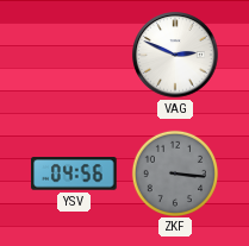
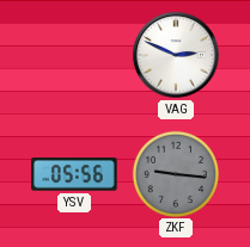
YSV: 04:56 -> 05:56
ZKF: 3:16 -> 9:16
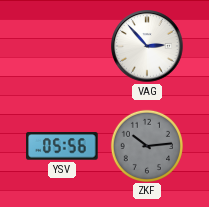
VAG: 2:49 -> 2:53
ZKF: 9:16 -> 10:14
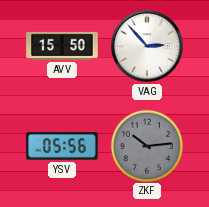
AVV: none -> 15:50
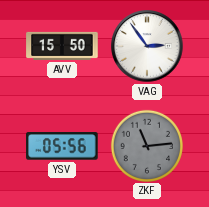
VAG: 2:53 -> 2:54
ZKF: 10:14 -> 11:14
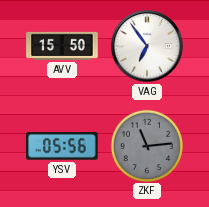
VAG: 2:54 -> 6:54
